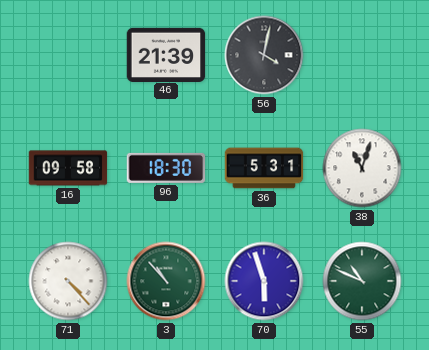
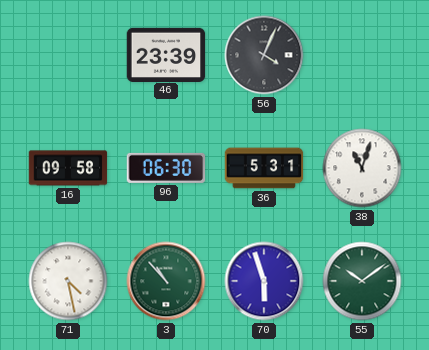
46: 21:39 -> 23:39
56: 4:02 -> 4:04
96: 18:30 -> 06:30
71: 4:23 -> 4:28
55: 10:49 -> 10:09
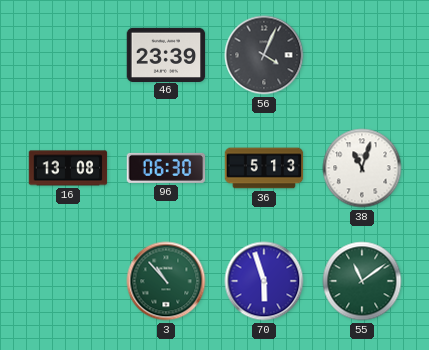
16: 09:58 -> 13:08
36: 5:31 -> 5:13
71: 4:28 -> none
55: 10:09 -> 11:09
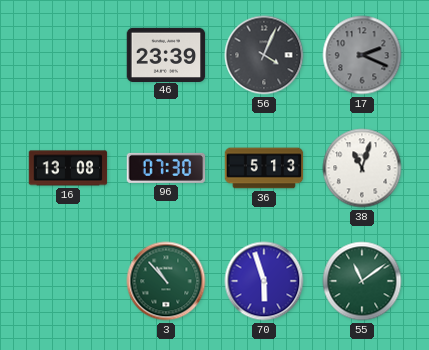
17: none -> 2:19
96: 06:30 -> 07:30
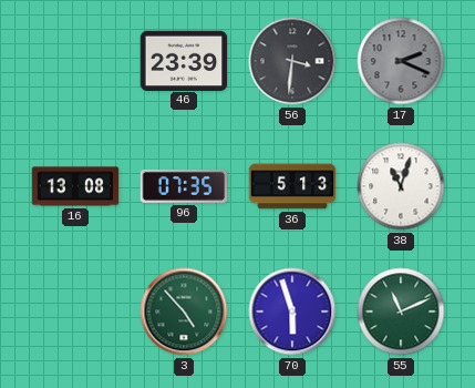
56: 4:04 -> 3:31
96: 07:30 -> 07:35
3: 10:53 -> 4:53
55: 11:09 -> 11:11
